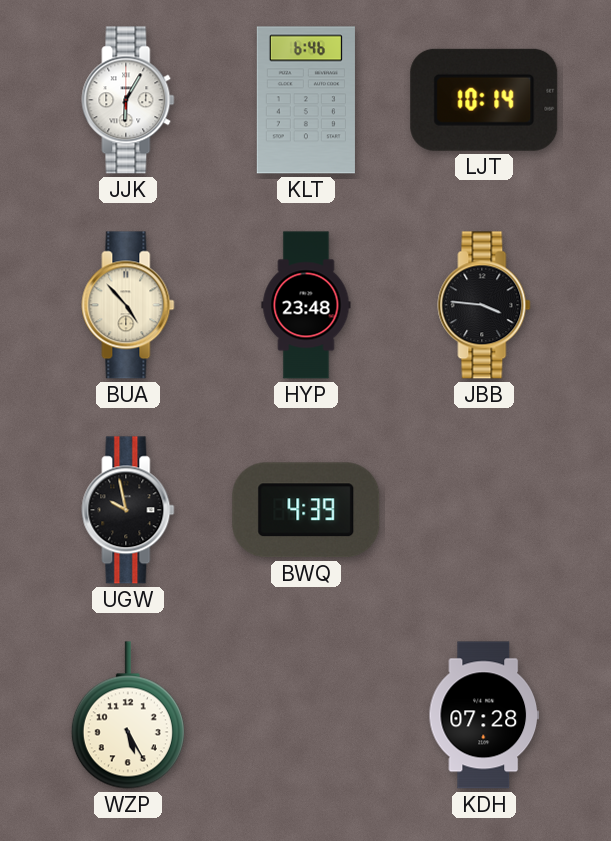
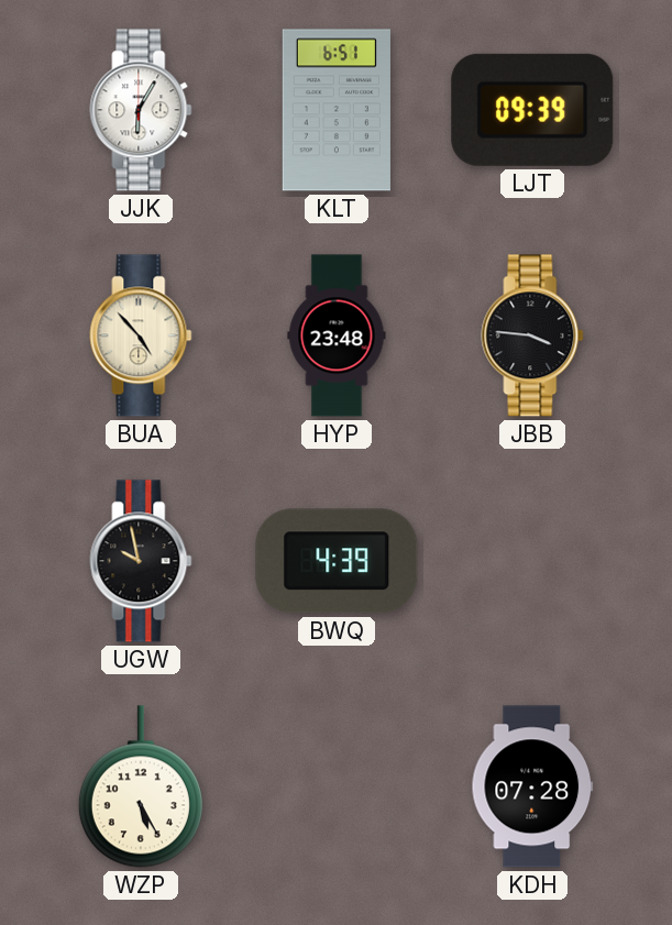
KLT: 6:46 -> 6:51
LJT: 10:14 -> 09:39
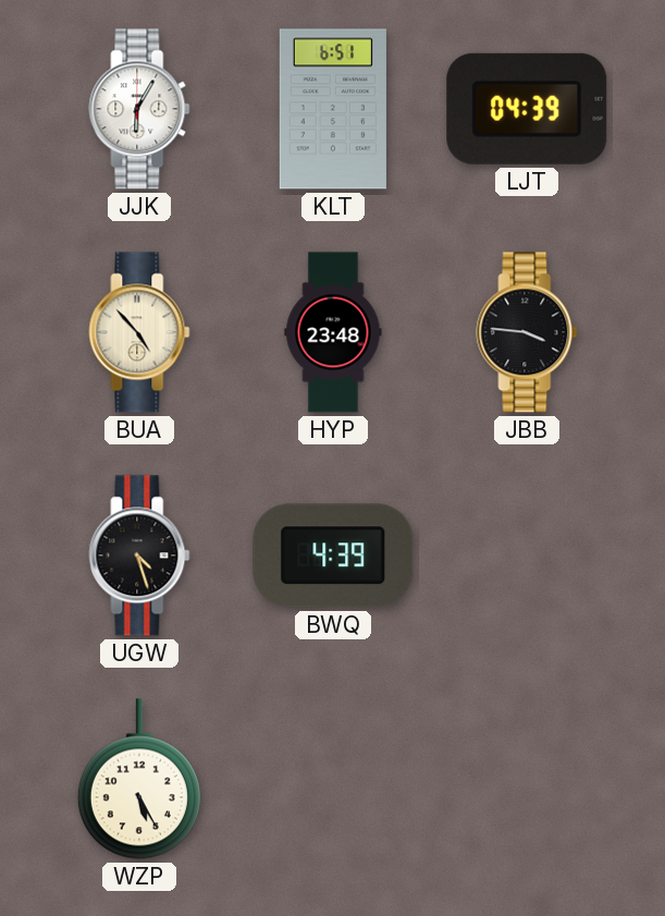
LJT: 09:39 -> 04:39
UGW: 9:58 -> 4:27
KDH: 07:28 -> none
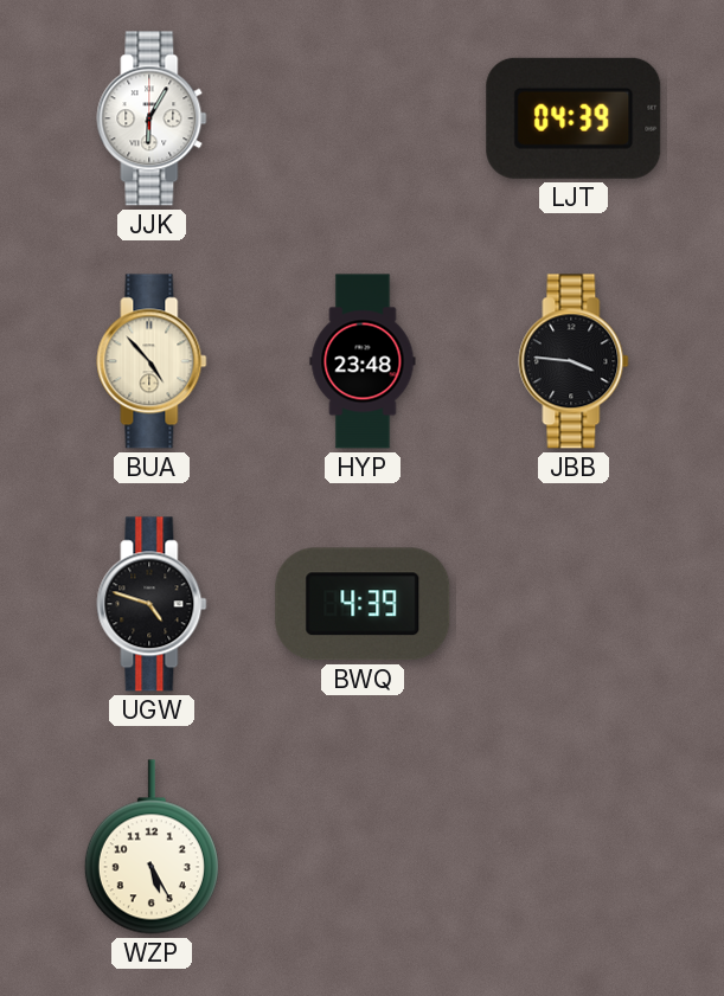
KLT: 6:51 -> none
UGW: 4:27 -> 4:48
